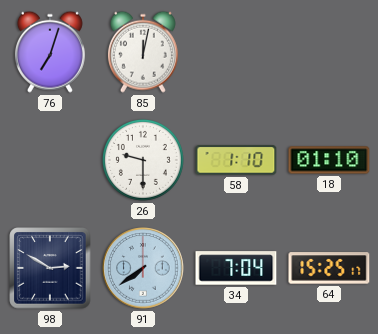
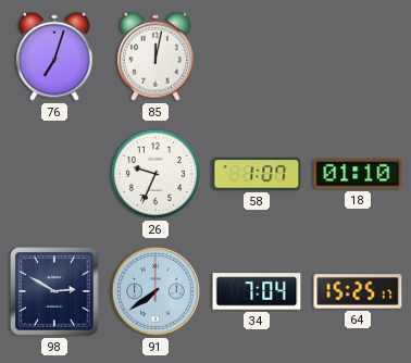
26: 9:30 -> 9:34
58: 1:10 -> 1:07
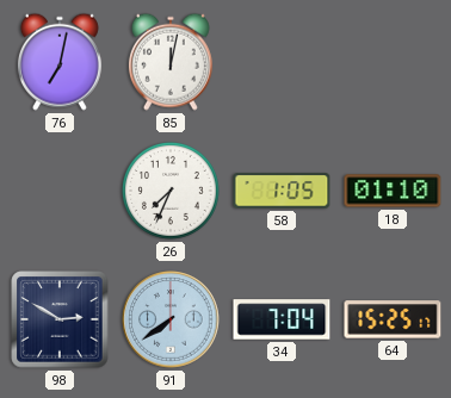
76: 7:03 -> 7:02
26: 9:34 -> 7:34
58: 1:07 -> 1:05
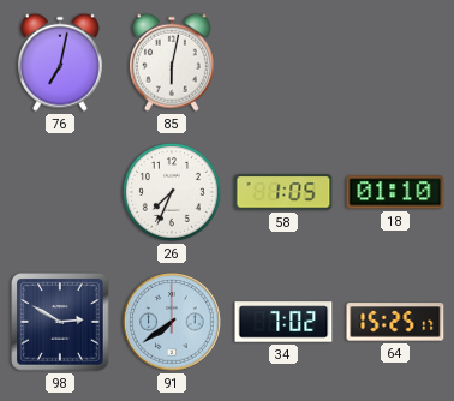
85: 12:02 -> 6:02
34: 7:04 -> 7:02
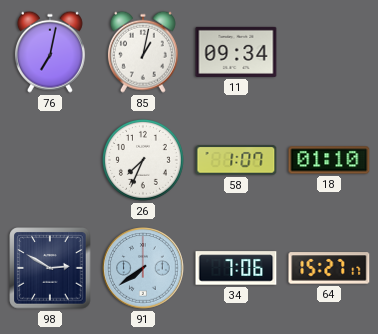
85: 6:02 -> 1:02
11: none -> 09:34
58: 1:05 -> 1:07
34: 7:02 -> 7:06
64: 15:25 -> 15:27
